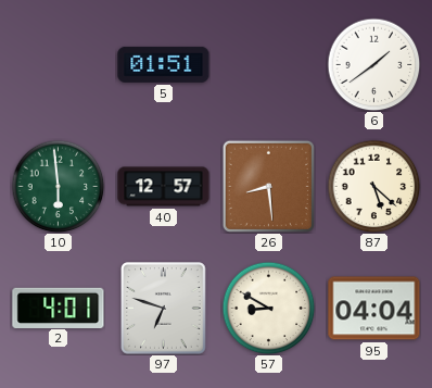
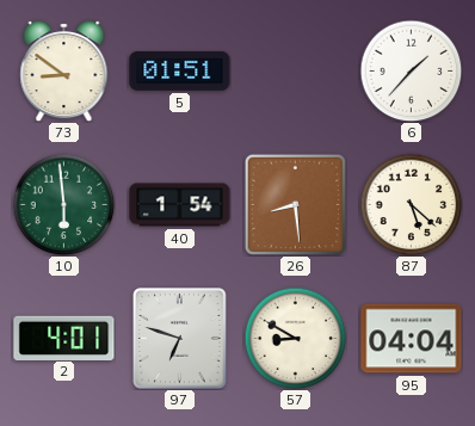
73: none -> 8:51
6: 1:39 -> 1:37
40: 12:57 -> 1:54
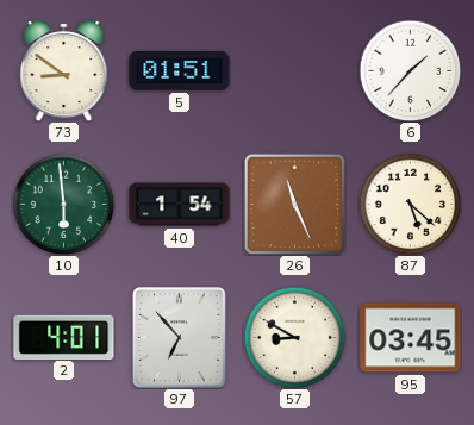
26: 8:29 -> 11:26
97: 6:48 -> 6:53
95: 04:04 -> 03:45
